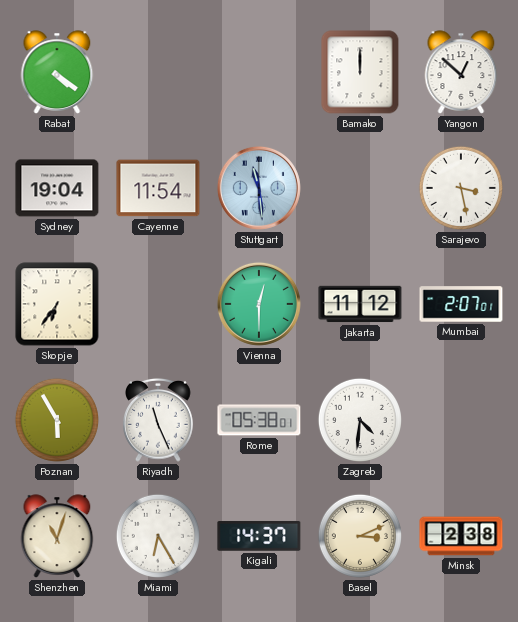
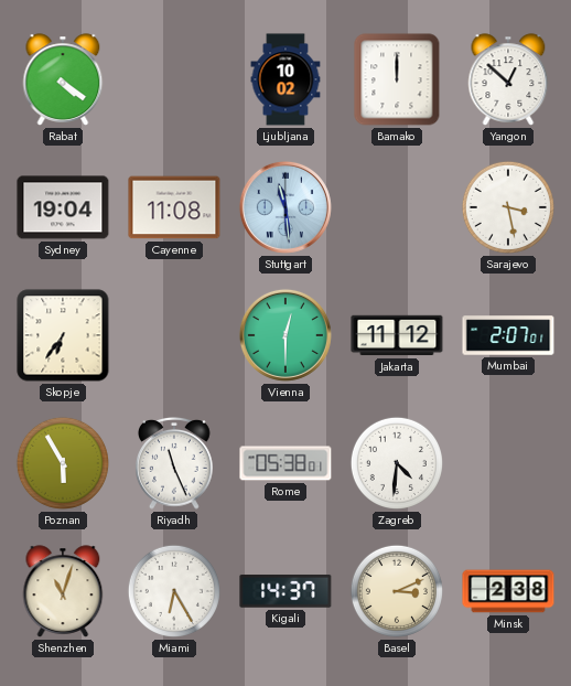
Ljubljana: none -> 10:02
Cayenne: 11:54 -> 11:08
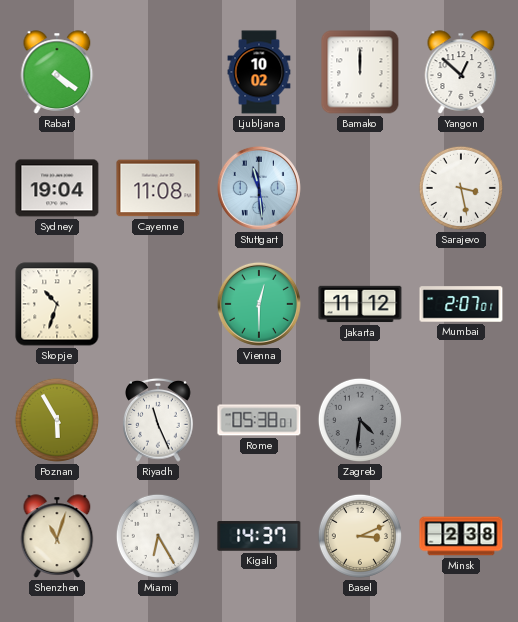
Skopje: 6:36 -> 10:33
Zagreb dial: white -> grey
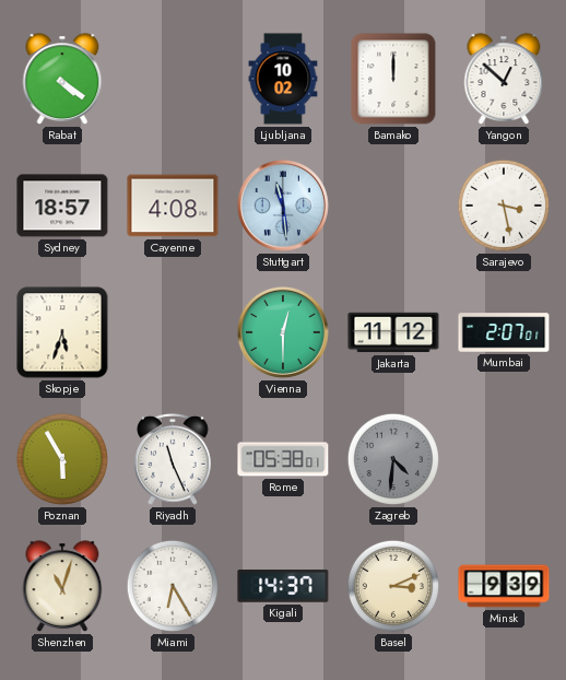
Sydney: 19:04 -> 18:57
Cayenne: 11:08 -> 4:08
Skopje: 10:33 -> 5:33
Minsk: 2:38 -> 9:39
